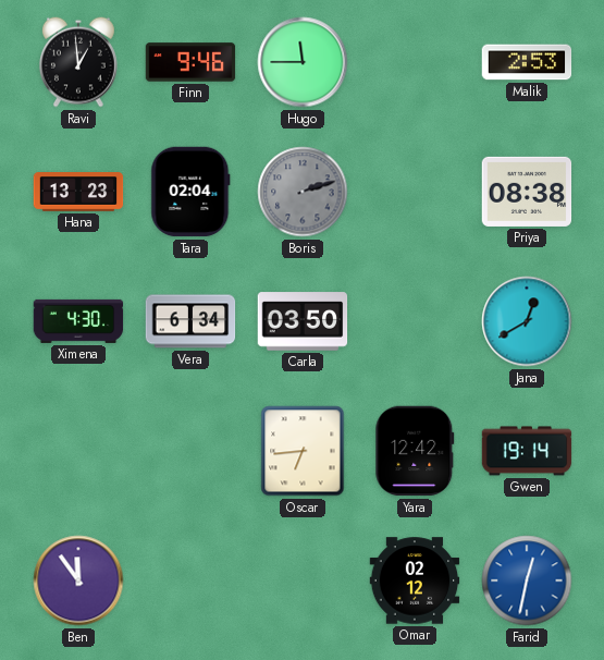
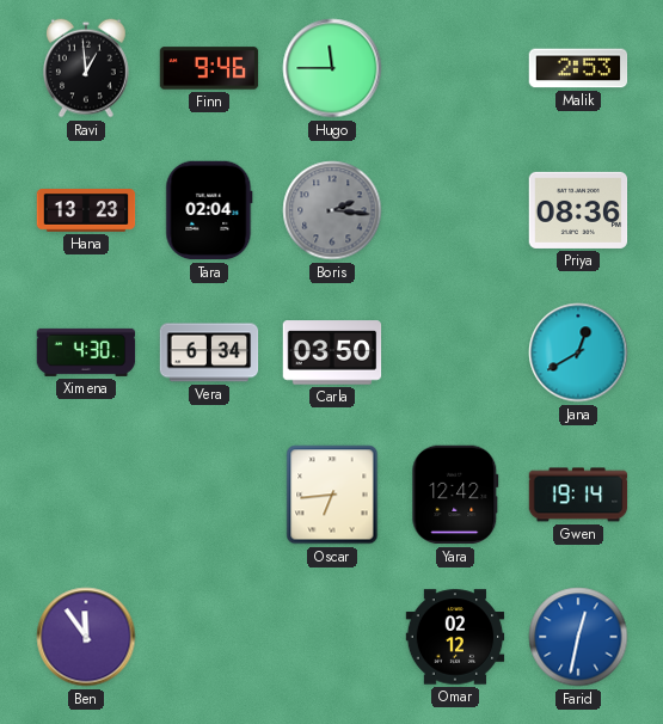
Boris: 2:12 -> 2:16
Priya: 08:38 -> 08:36
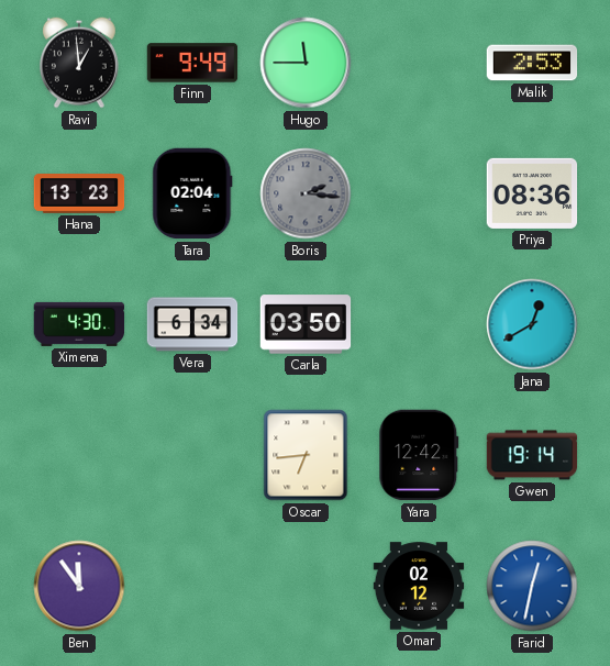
Finn: 9:46 -> 9:49
